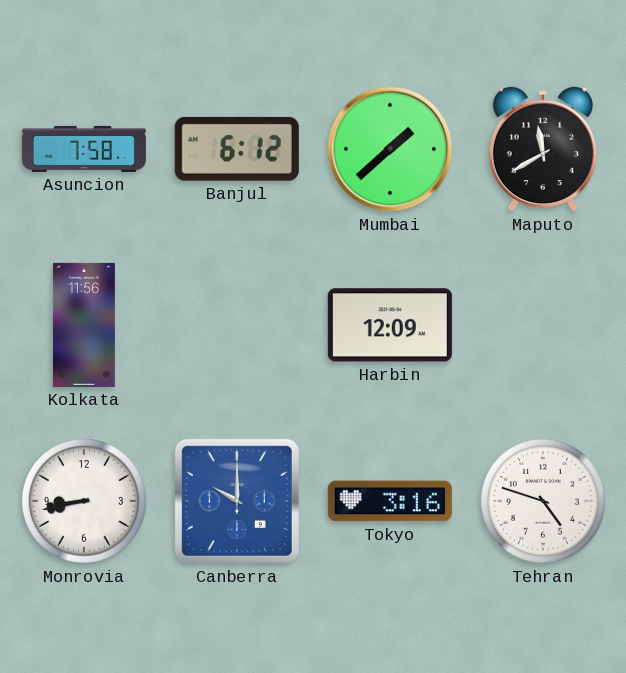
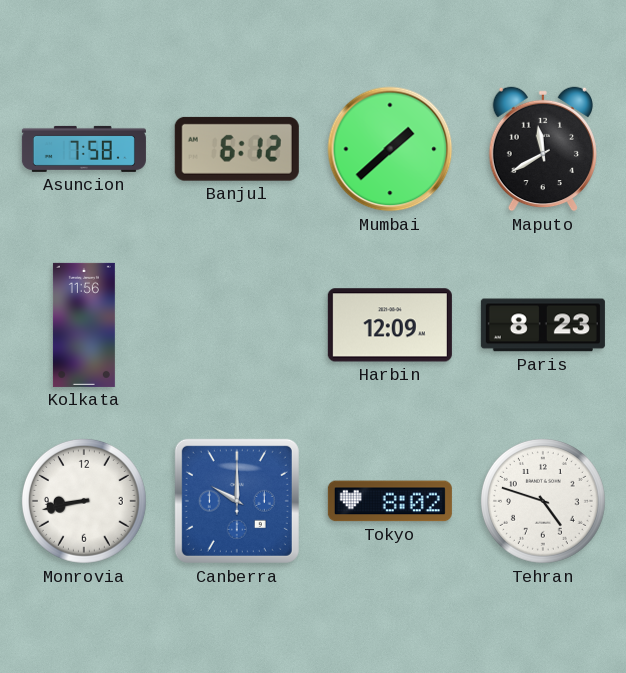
Paris: none -> 8:23
Tokyo: 3:16 -> 8:02
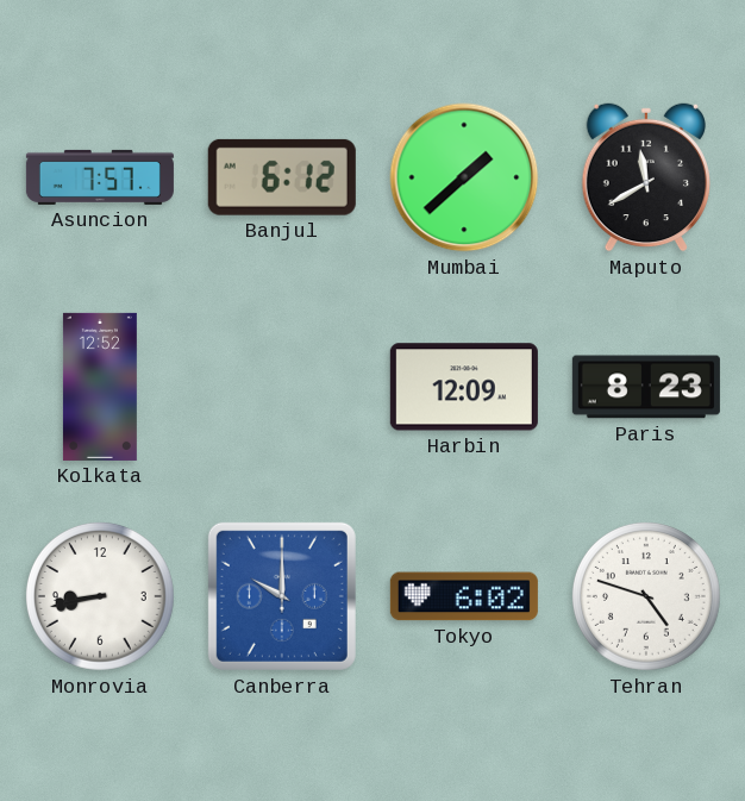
Asuncion: 7:58 -> 7:57
Kolkata: 11:56 -> 12:52
Tokyo: 8:02 -> 6:02
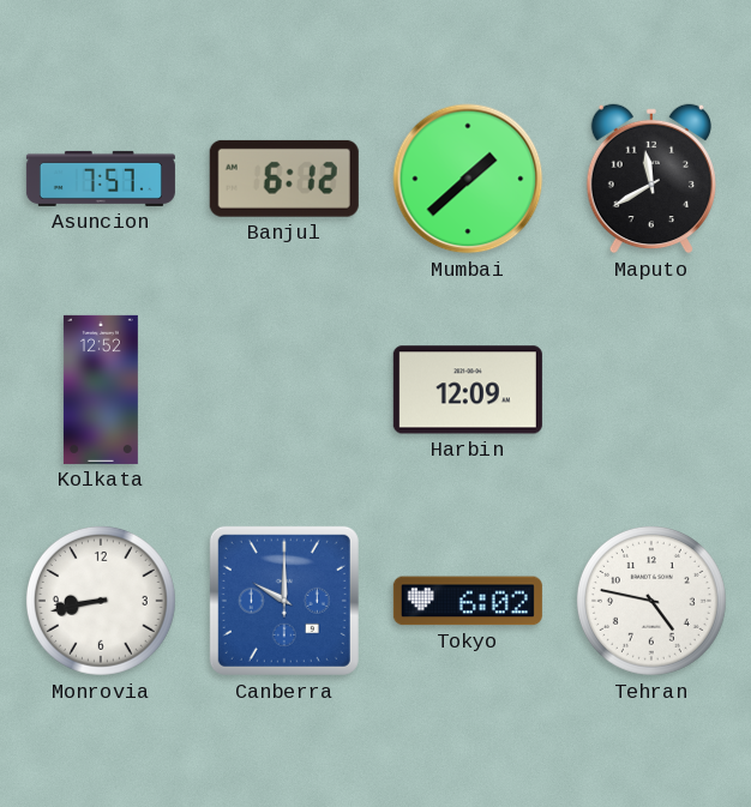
Paris: 8:23 -> none
Tehran: 4:48 -> 4:47
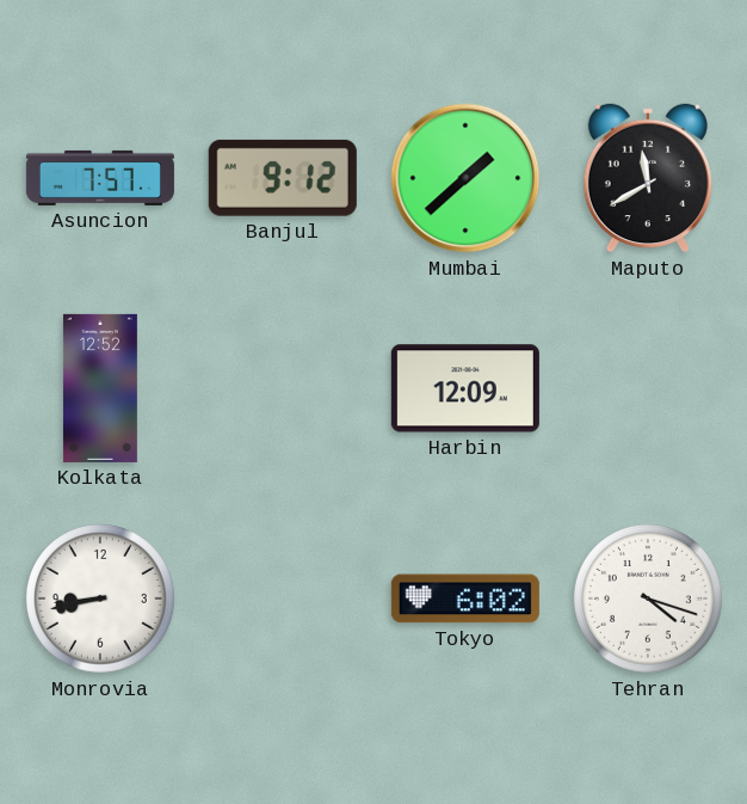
Banjul: 6:12 -> 9:12
Canberra: 10:00 -> none
Tehran: 4:47 -> 4:18
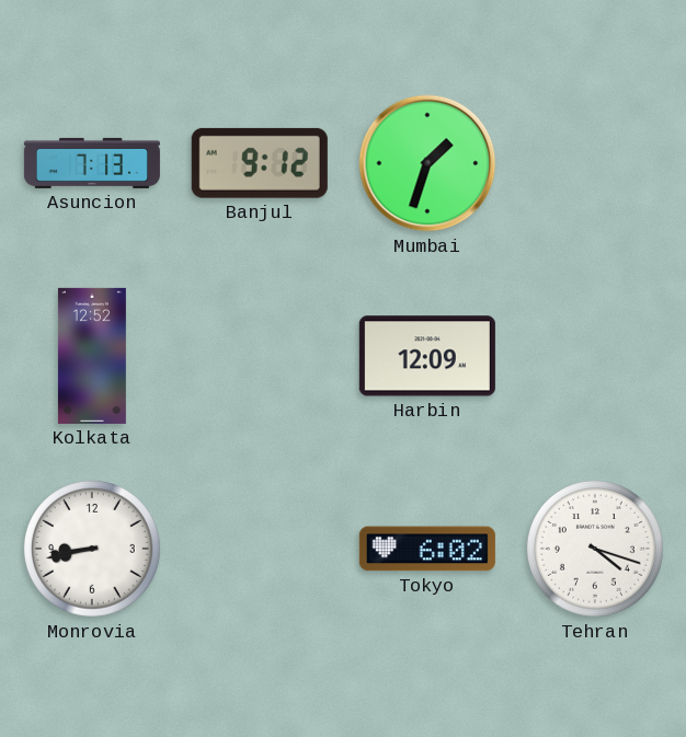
Asuncion: 7:57 -> 7:13
Mumbai: 1:38 -> 1:33
Maputo: 11:40 -> none
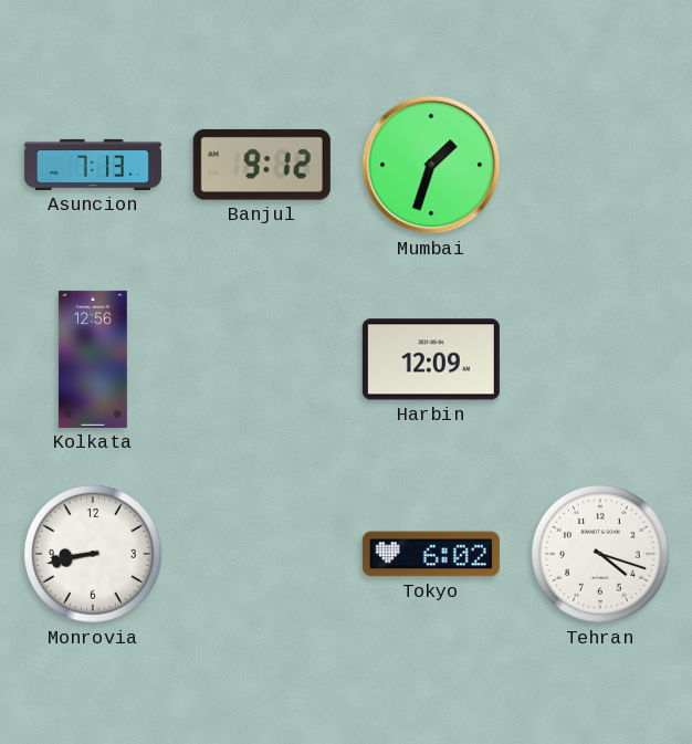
Kolkata: 12:52 -> 12:56
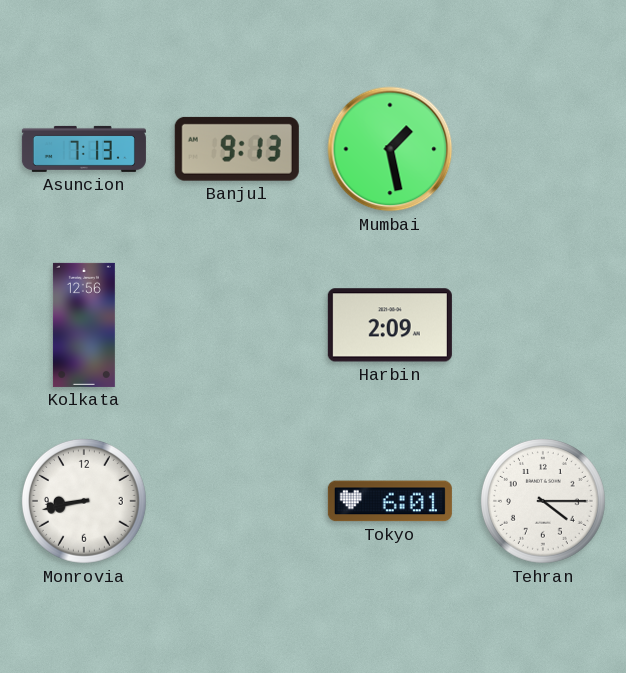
Banjul: 9:12 -> 9:13
Mumbai: 1:33 -> 1:28
Harbin: 12:09 -> 2:09
Tokyo: 6:02 -> 6:01
Tehran: 4:18 -> 4:15
